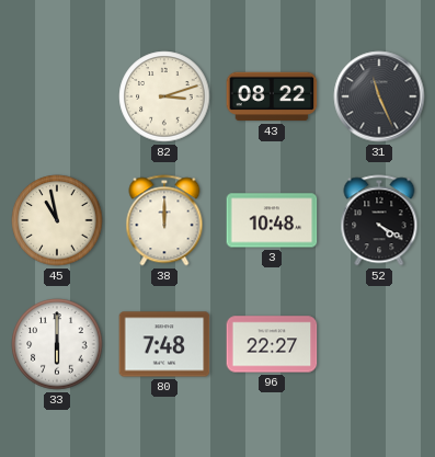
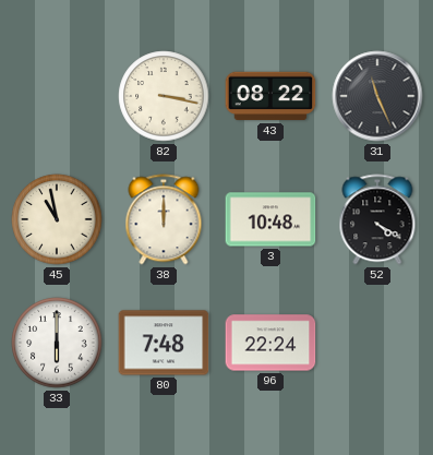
82: 3:12 -> 3:17
96: 22:27 -> 22:24
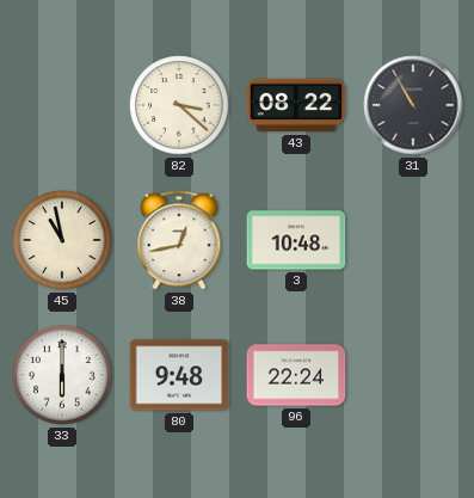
82: 3:17 -> 3:22
31: 11:26 -> 10:55
38: 12:00 -> 12:43
52: 4:20 -> none
80: 7:48 -> 9:48
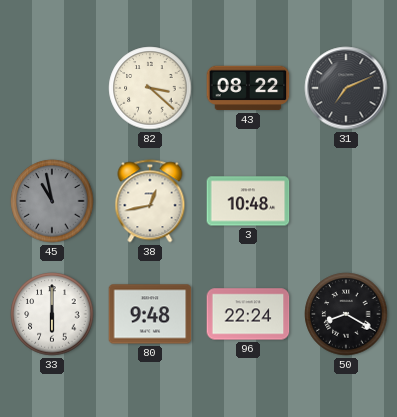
31: 10:55 -> 7:11
45 dial: cream -> grey
50: none -> 8:20
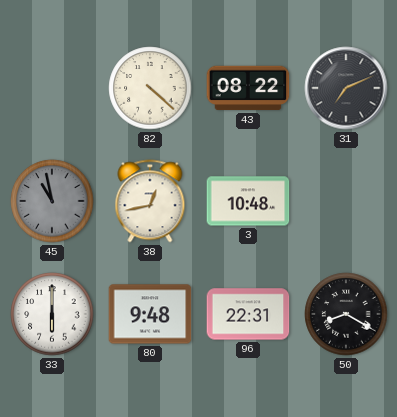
82: 3:22 -> 4:22
96: 22:24 -> 22:31
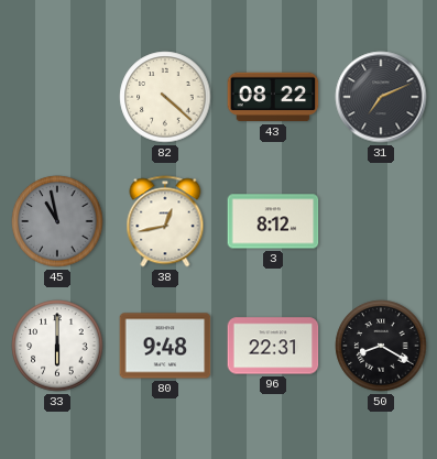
3: 10:48 -> 8:12
